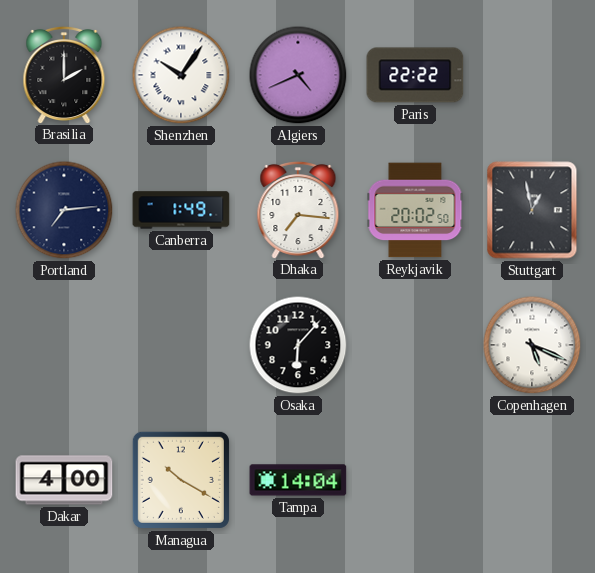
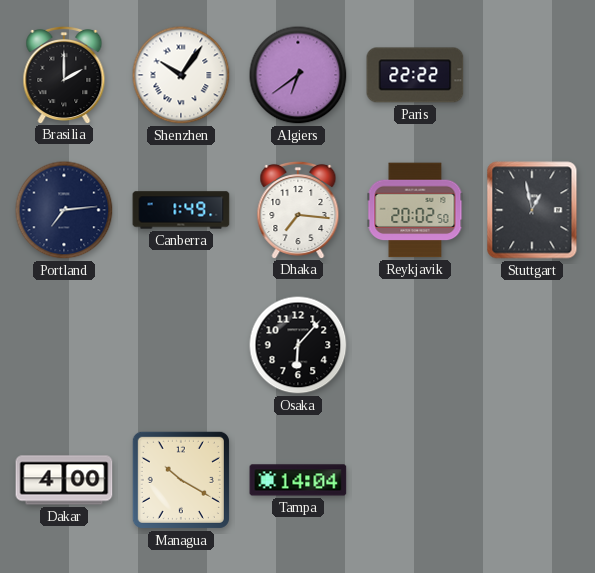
Algiers: 4:41 -> 6:39
Copenhagen: 5:19 -> none
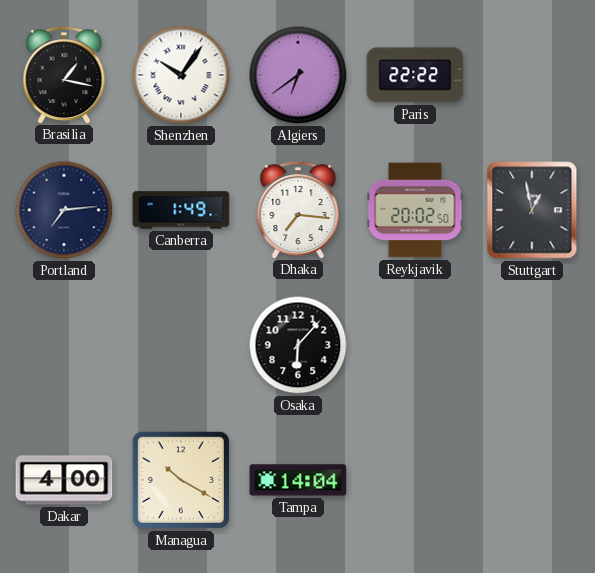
Brasilia: 2:00 -> 1:17
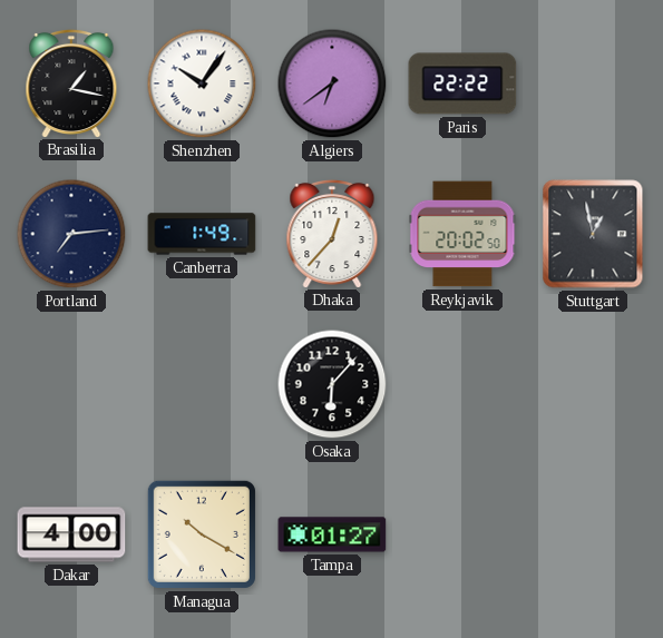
Dhaka: 7:16 -> 12:37
Tampa: 14:04 -> 01:27
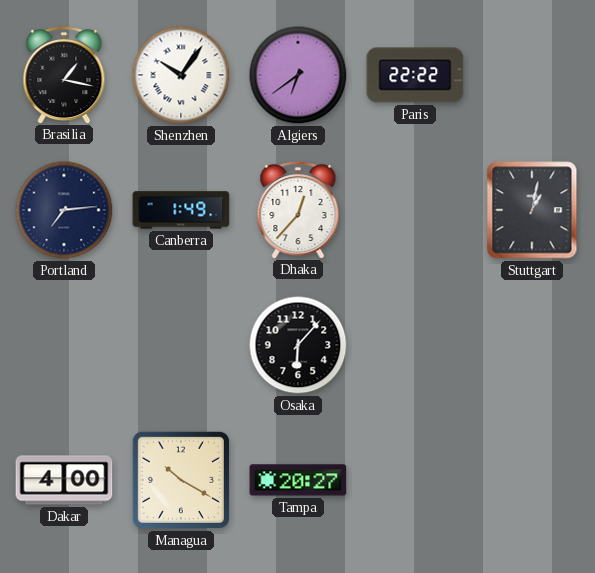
Reykjavik: 20:02 -> none
Stuttgart: 12:58 -> 1:02
Tampa: 01:27 -> 20:27
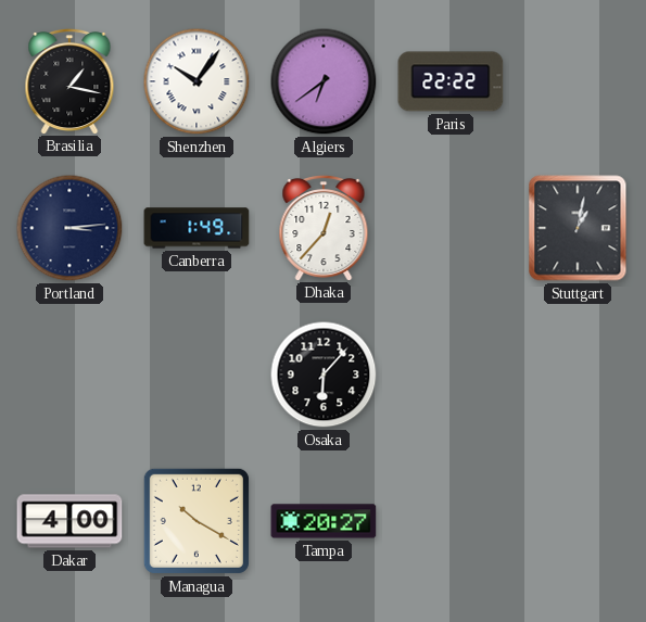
Portland: 7:14 -> 3:14
